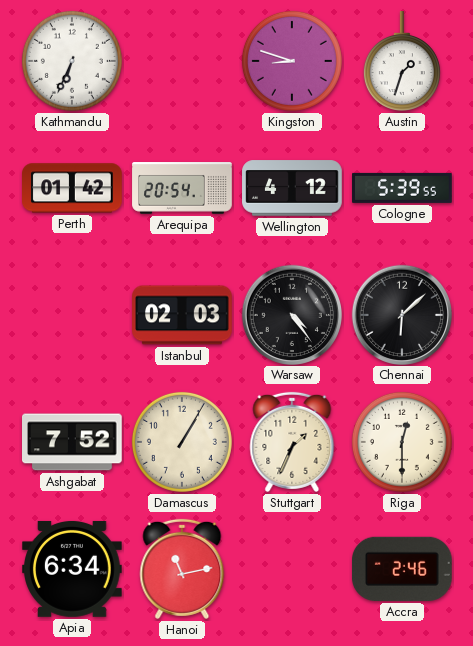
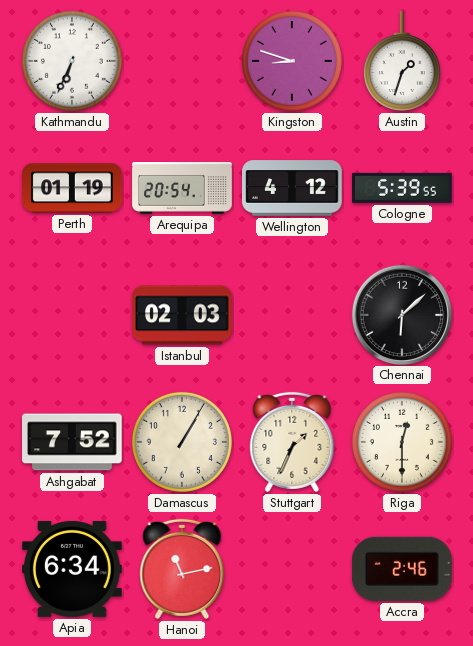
Perth: 01:42 -> 01:19
Warsaw: 4:24 -> none
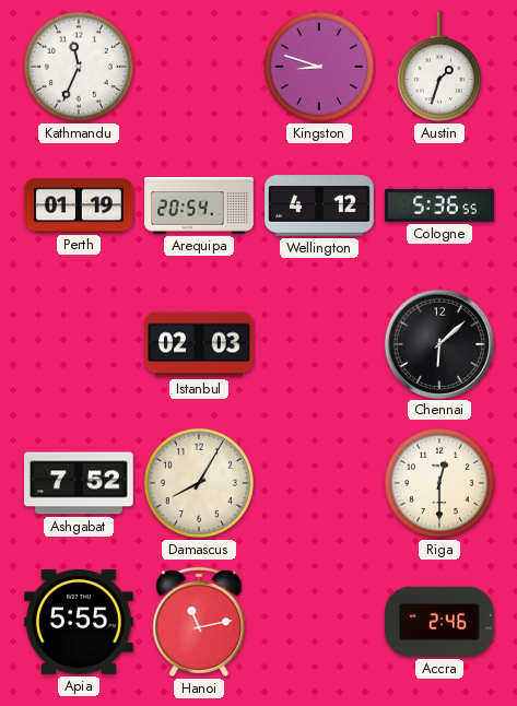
Kathmandu: 6:34 -> 11:34
Cologne: 5:39 -> 5:36
Damascus: 1:05 -> 8:05
Stuttgart: 1:34 -> none
Apia: 6:34 -> 5:55
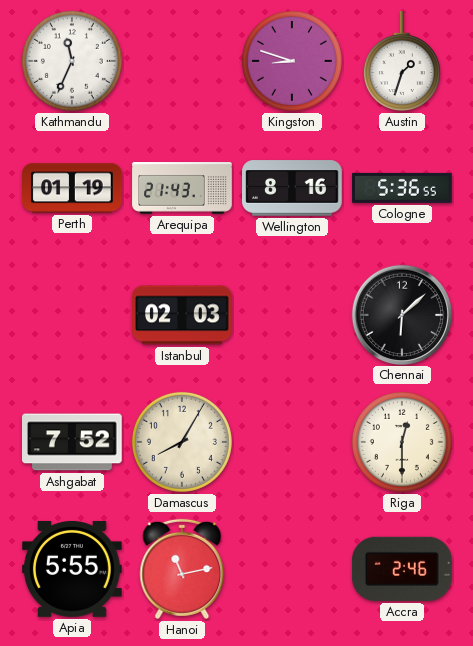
Arequipa: 20:54 -> 21:43
Wellington: 4:12 -> 8:16
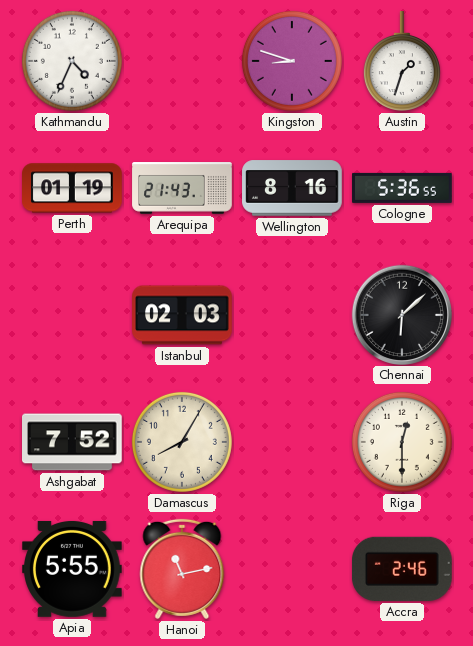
Kathmandu: 11:34 -> 4:34
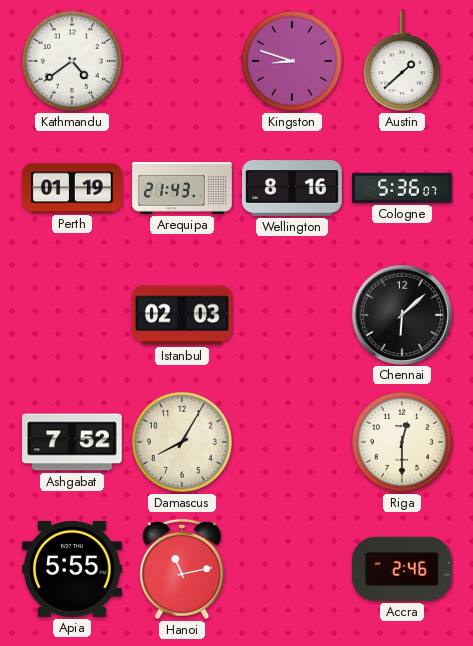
Kathmandu: 4:34 -> 4:39
Austin: 1:33 -> 1:38
Cologne: 5:36:55 -> 5:36:07
